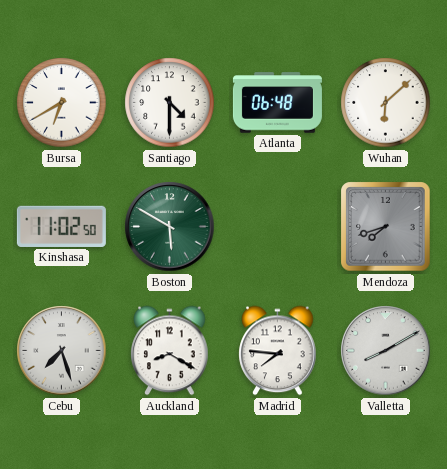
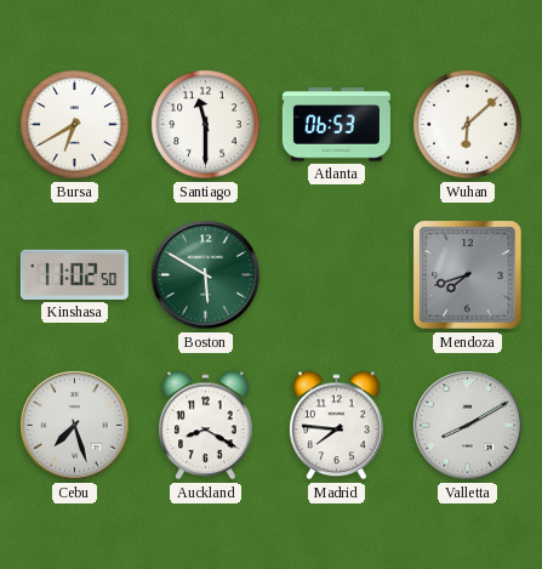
Santiago: 4:30 -> 11:30
Atlanta: 06:48 -> 06:53
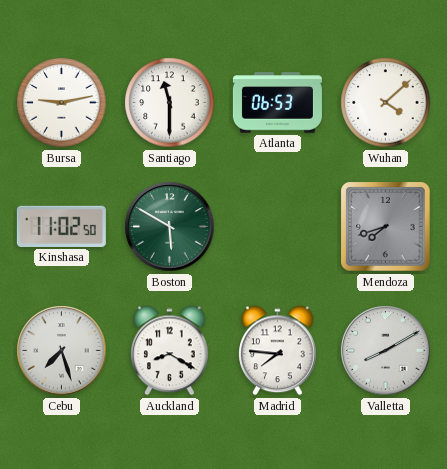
Bursa: 6:40 -> 9:13
Wuhan: 6:08 -> 4:08
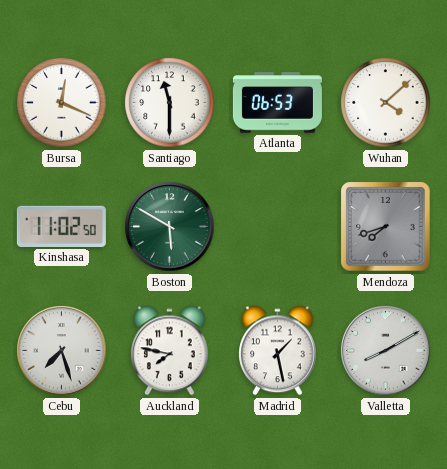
Bursa: 9:13 -> 12:19
Auckland: 8:20 -> 7:47
Madrid: 7:46 -> 1:28
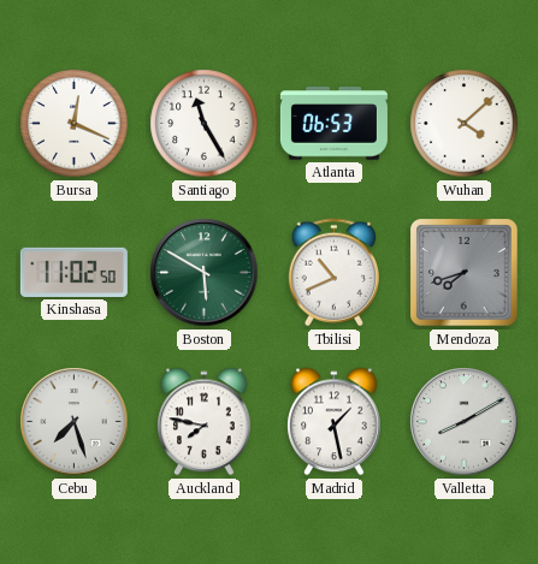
Santiago: 11:30 -> 11:25
Tbilisi: none -> 10:41
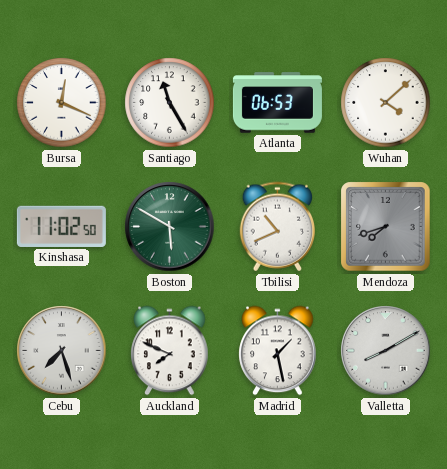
Auckland: 7:47 -> 7:49
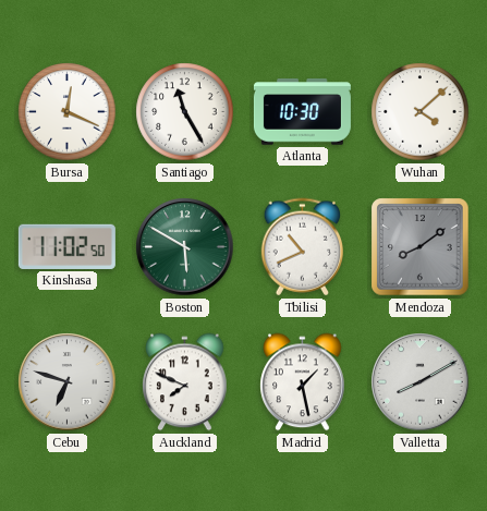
Atlanta: 06:53 -> 10:30
Mendoza: 7:42 -> 8:09
Cebu: 7:27 -> 6:48
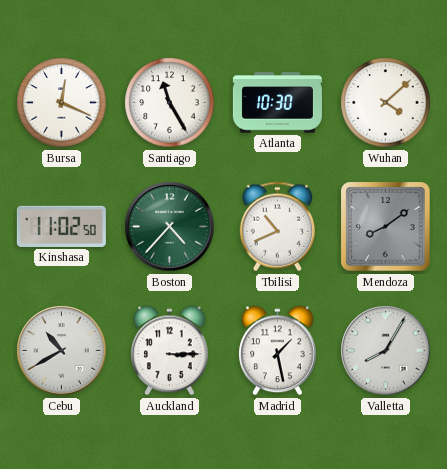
Boston: 5:50 -> 4:37
Cebu: 6:48 -> 10:40
Auckland: 7:49 -> 3:15
Valletta: 8:10 -> 8:05
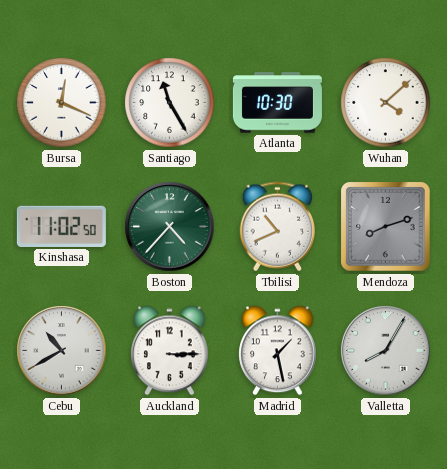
Mendoza: 8:09 -> 8:12
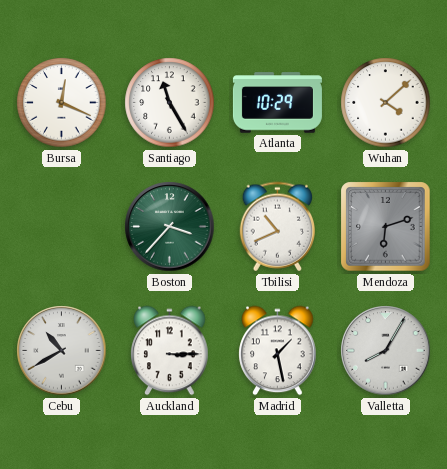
Atlanta: 10:30 -> 10:29
Kinshasa: 11:02 -> none
Boston: 4:37 -> 3:37
Mendoza: 8:12 -> 6:12
